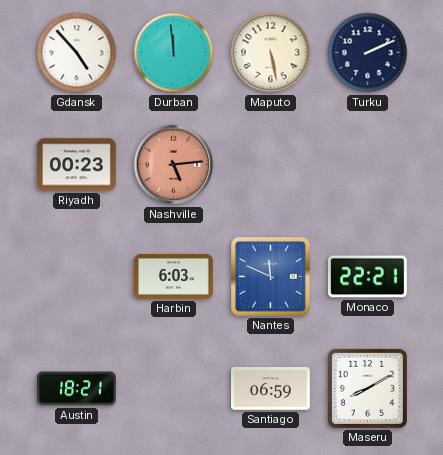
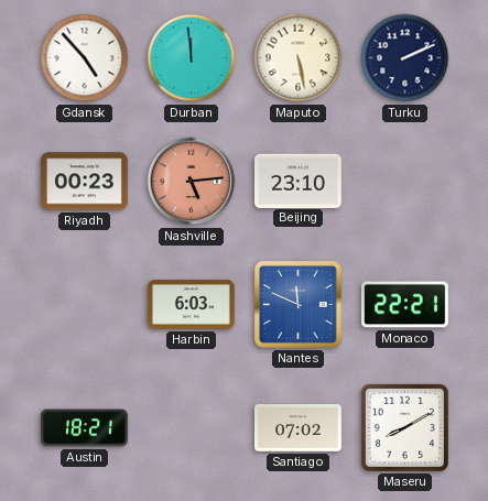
Beijing: none -> 23:10
Santiago: 06:59 -> 07:02
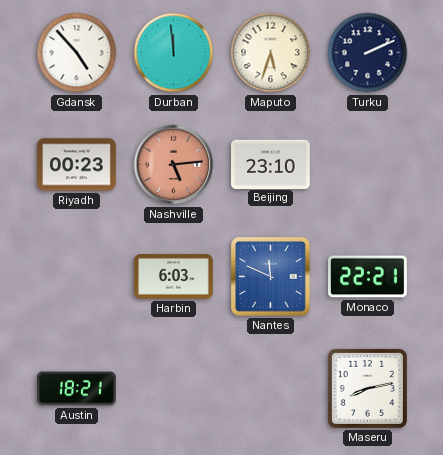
Maputo: 5:28 -> 5:33
Santiago: 07:02 -> none
Maseru: 8:10 -> 8:13
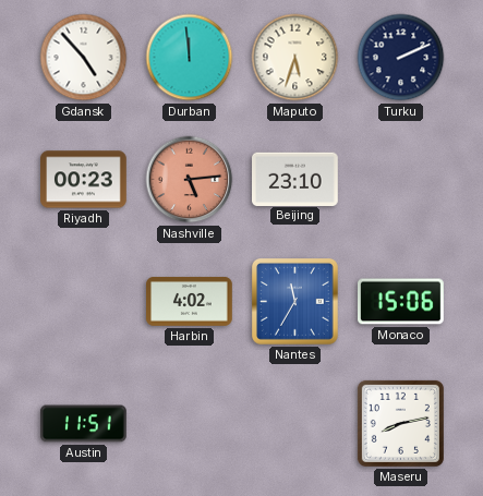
Harbin: 6:03 -> 4:02
Nantes: 11:49 -> 11:35
Monaco: 22:21 -> 15:06
Austin: 18:21 -> 11:51
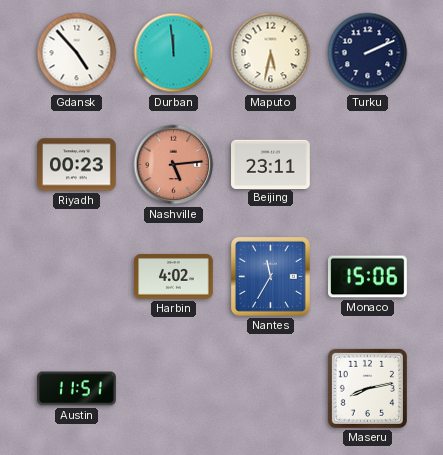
Maputo: 5:33 -> 5:32
Beijing: 23:10 -> 23:11
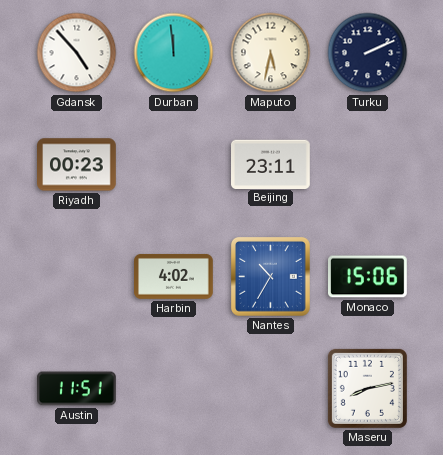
Nashville: 5:14 -> none
Nantes: 11:35 -> 10:35
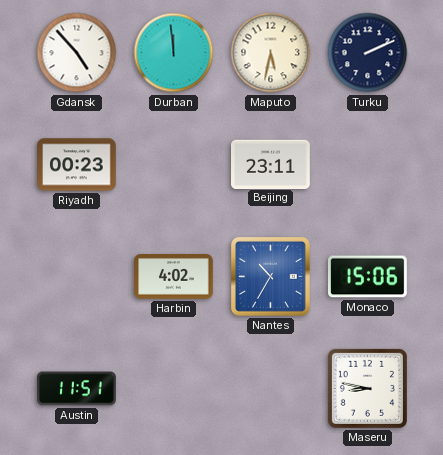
Maseru: 8:13 -> 8:47
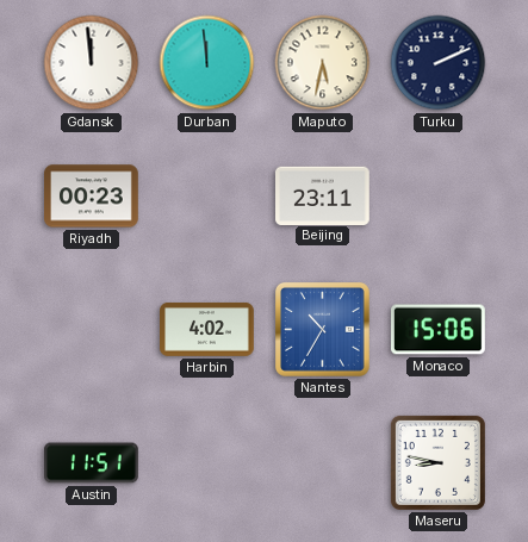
Gdansk: 4:53 -> 11:59
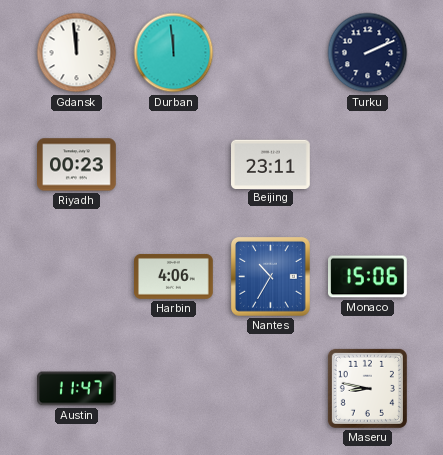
Maputo: 5:32 -> none
Harbin: 4:02 -> 4:06
Austin: 11:51 -> 11:47
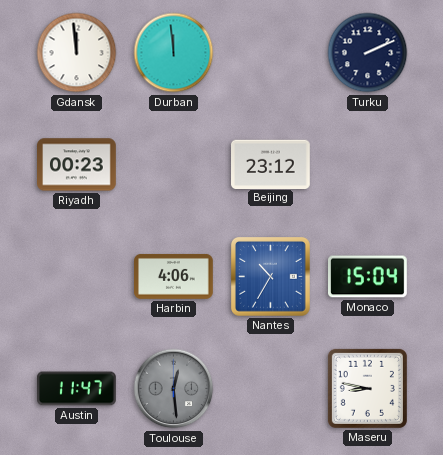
Beijing: 23:11 -> 23:12
Monaco: 15:06 -> 15:04
Toulouse: none -> 12:29
